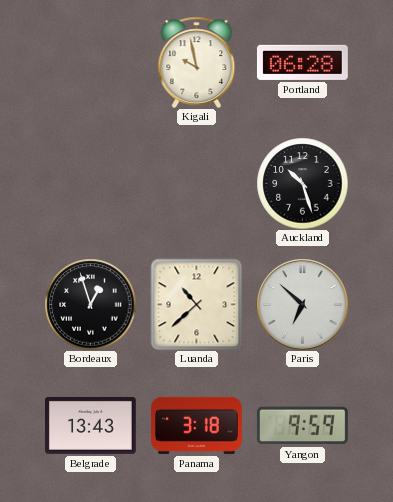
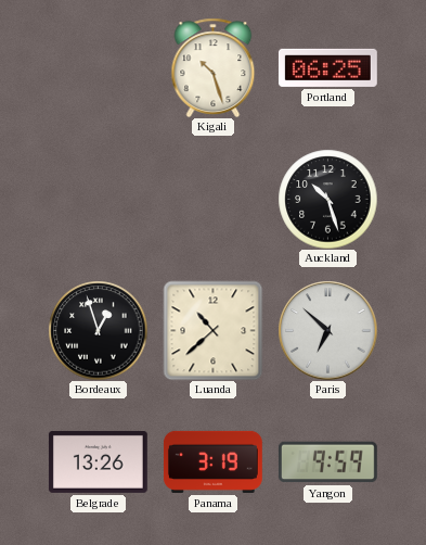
Kigali: 9:58 -> 10:27
Portland: 06:28 -> 06:25
Belgrade: 13:43 -> 13:26
Panama: 3:18 -> 3:19
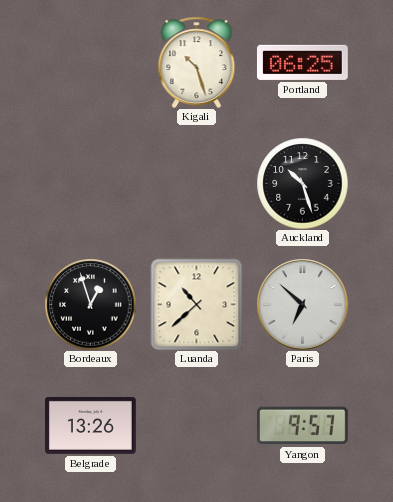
Panama: 3:19 -> none
Yangon: 9:59 -> 9:57
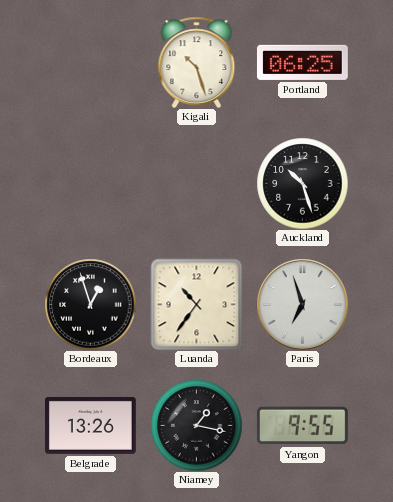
Luanda: 10:38 -> 10:36
Paris: 6:52 -> 6:57
Niamey: none -> 1:17
Yangon: 9:57 -> 9:55
